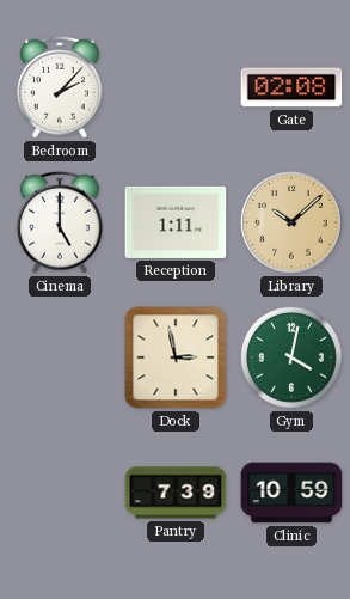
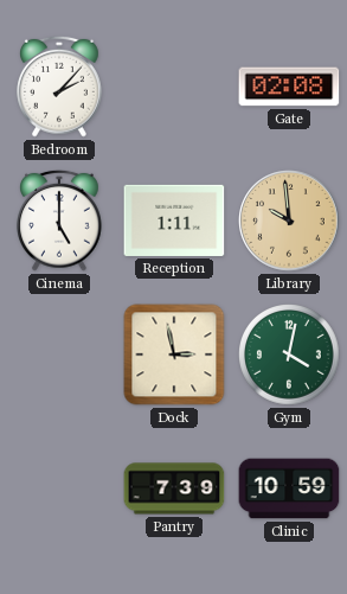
Library: 10:08 -> 9:59
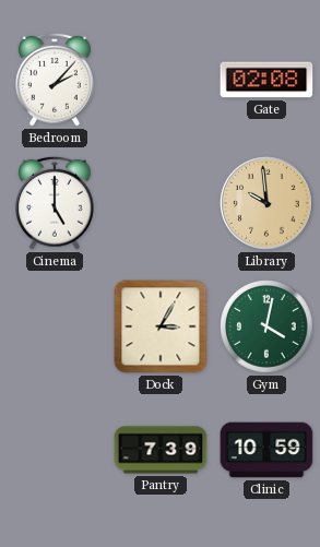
Reception: 1:11 -> none
Dock: 2:58 -> 3:05
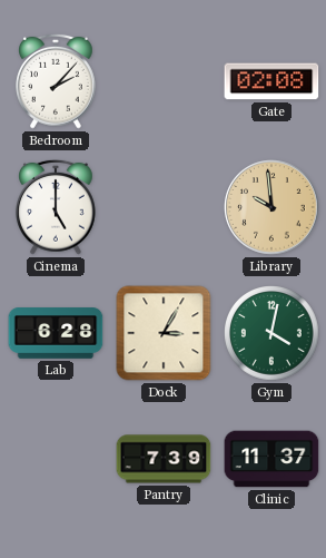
Lab: none -> 6:28
Clinic: 10:59 -> 11:37
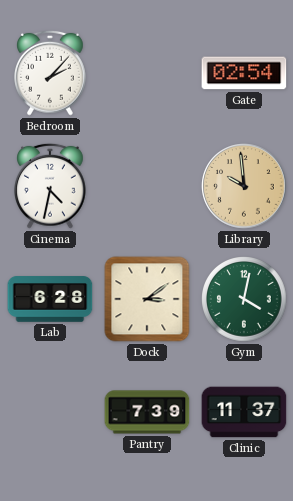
Gate: 02:08 -> 02:54
Cinema: 5:00 -> 4:32
Dock: 3:05 -> 3:09
